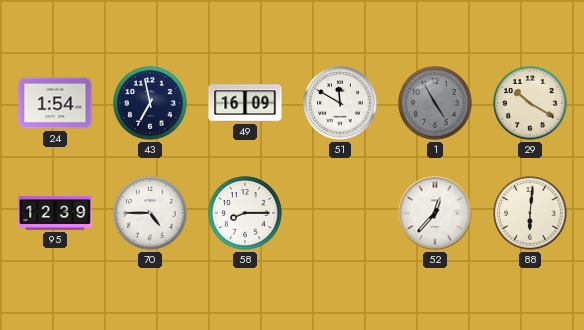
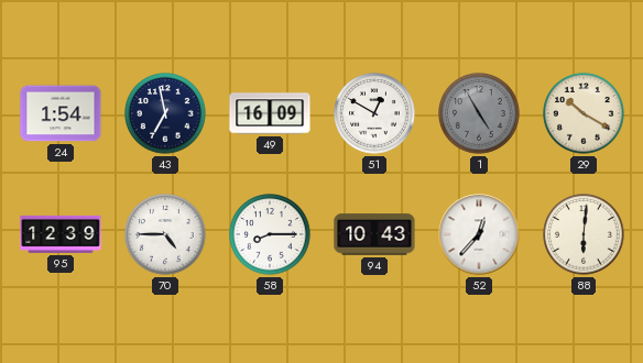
51: 11:50 -> 12:50
94: none -> 10:43
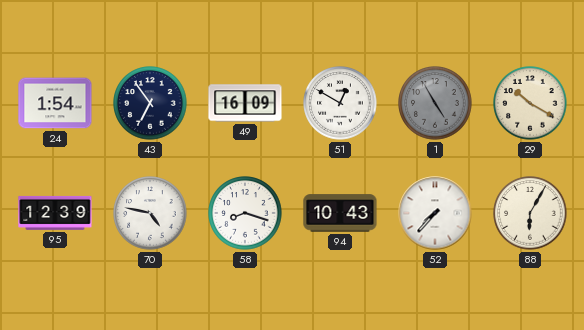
43: 6:58 -> 6:54
70: 4:45 -> 4:47
58: 8:15 -> 8:18
52: 12:37 -> 7:37
88: 6:01 -> 6:05
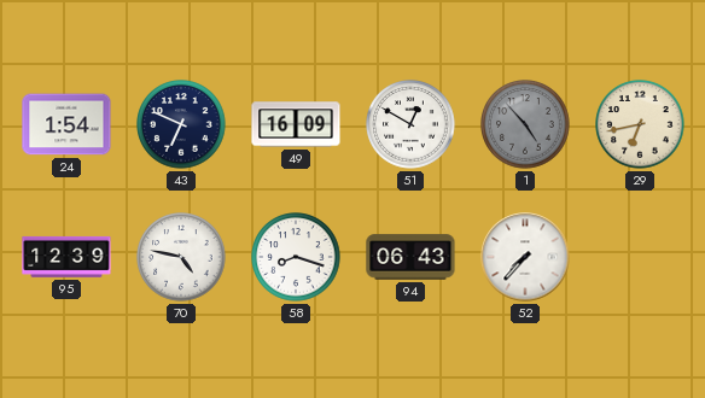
43: 6:54 -> 6:49
1: 4:55 -> 4:53
29: 10:20 -> 6:43
94: 10:43 -> 06:43
88: 6:05 -> none
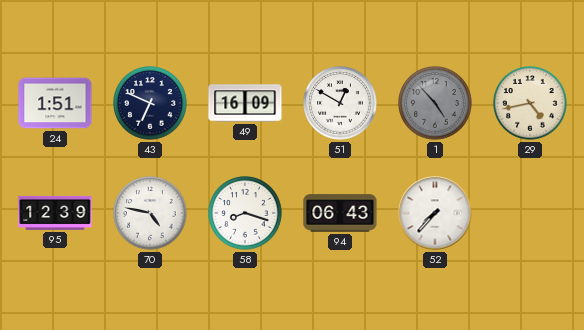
24: 1:54 -> 1:51
29: 6:43 -> 4:43
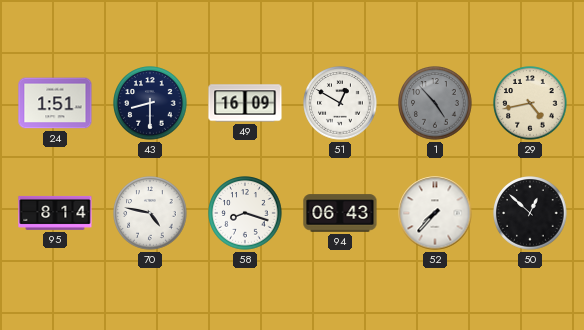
43: 6:49 -> 8:30
95: 12:39 -> 8:14
50: none -> 12:52
